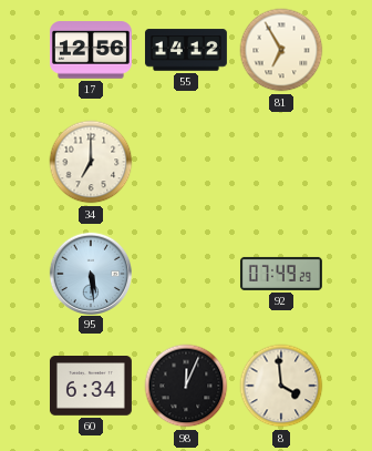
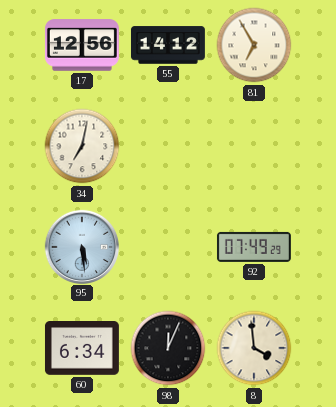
34: 7:00 -> 7:02
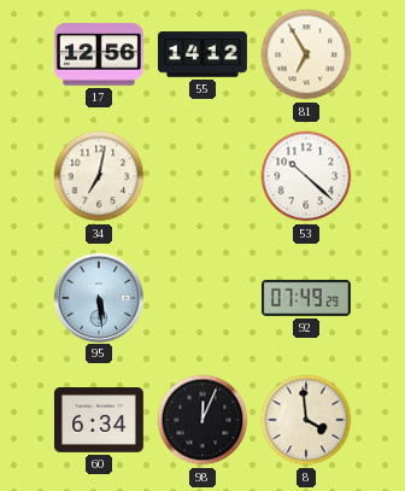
53: none -> 10:22
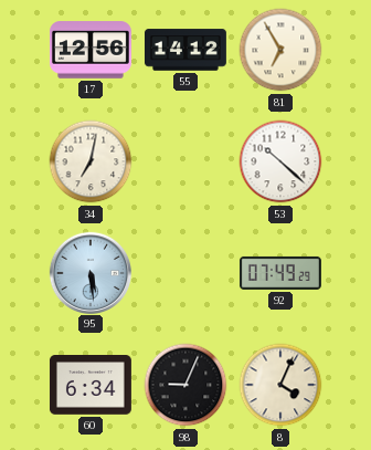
98: 12:04 -> 9:04
8: 3:59 -> 4:04
